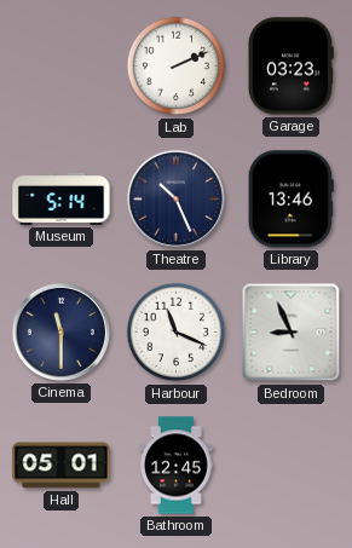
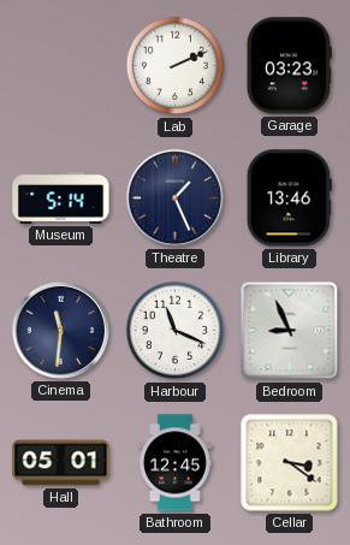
Theatre: 10:26 -> 1:26
Cinema: 11:30 -> 11:31
Cellar: none -> 3:21
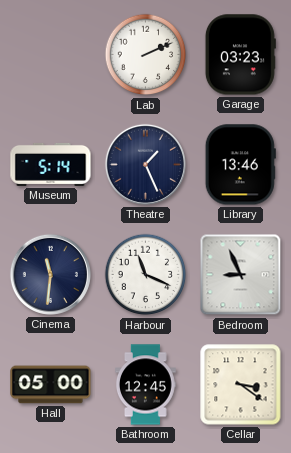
Hall: 05:01 -> 05:00
